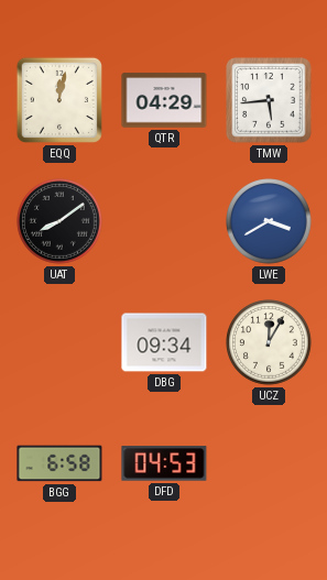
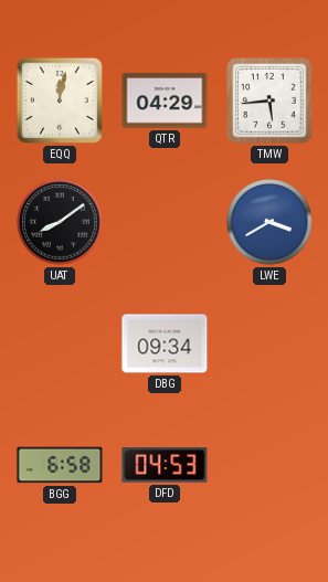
UCZ: 12:05 -> none
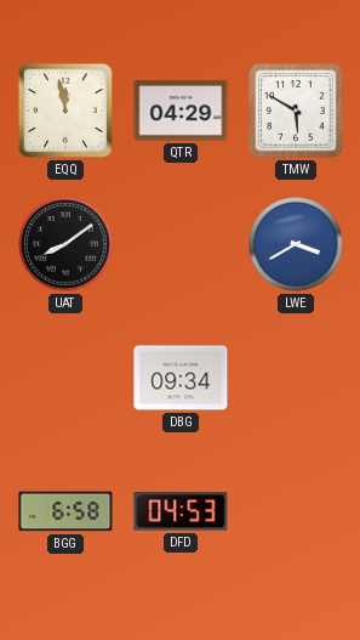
EQQ: 12:02 -> 11:58
TMW: 5:44 -> 5:50
